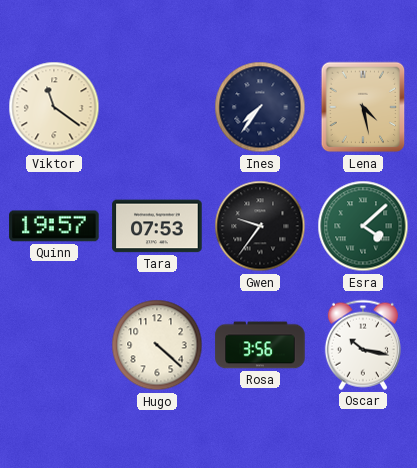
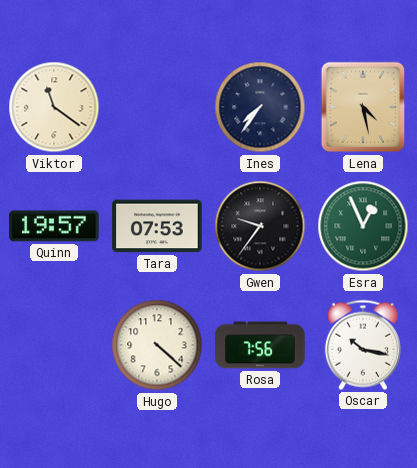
Esra: 4:08 -> 12:56
Rosa: 3:56 -> 7:56
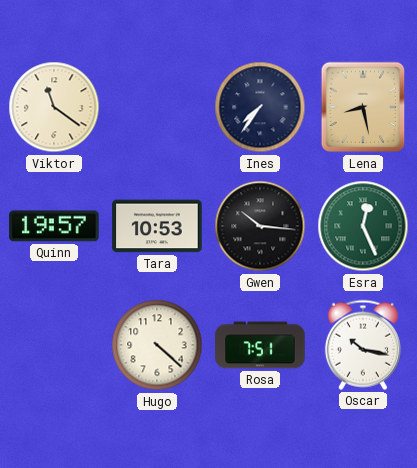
Lena: 4:28 -> 8:28
Tara: 07:53 -> 10:53
Gwen: 9:36 -> 10:16
Esra: 12:56 -> 12:26
Rosa: 7:56 -> 7:51
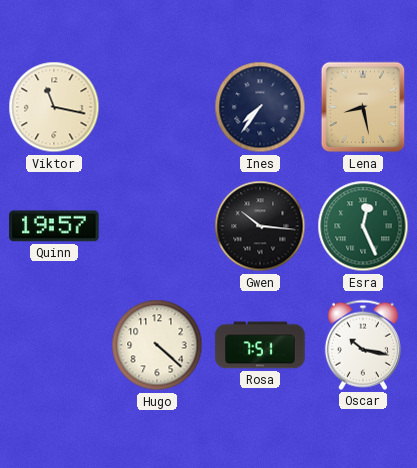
Viktor: 11:21 -> 11:17
Tara: 10:53 -> none
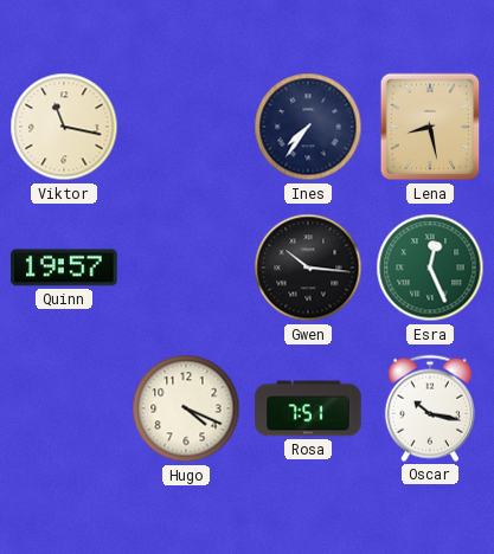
Hugo: 4:22 -> 4:19
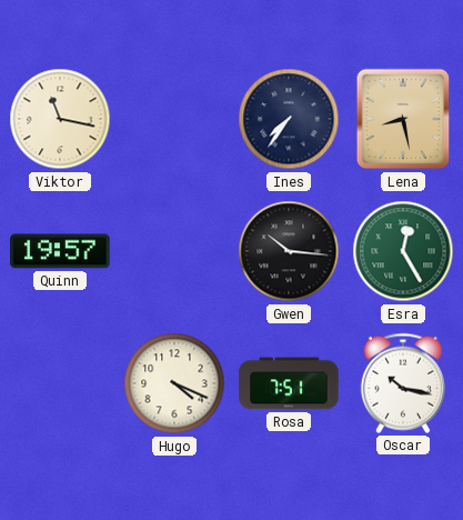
Esra: 12:26 -> 12:25
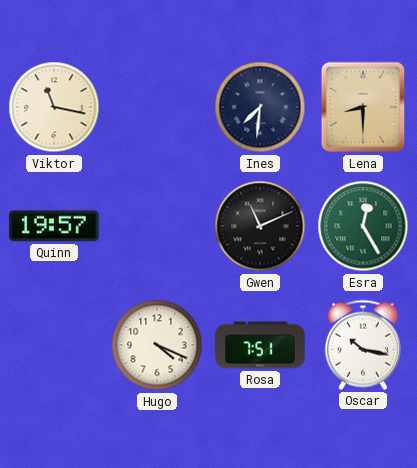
Ines: 7:36 -> 7:31
Lena: 8:28 -> 8:30
Gwen: 10:16 -> 11:11
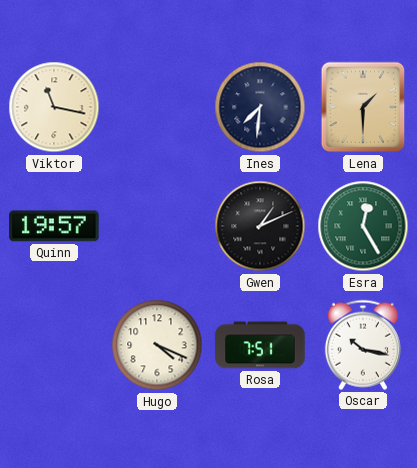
Lena: 8:30 -> 1:30
Gwen: 11:11 -> 1:11
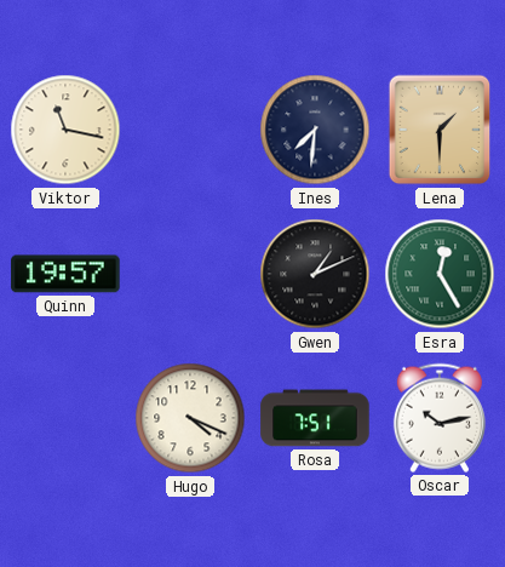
Oscar: 10:17 -> 10:13
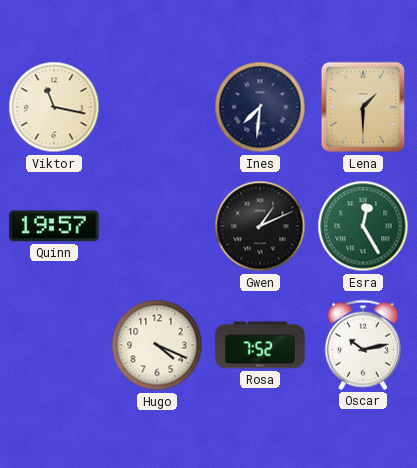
Rosa: 7:51 -> 7:52
